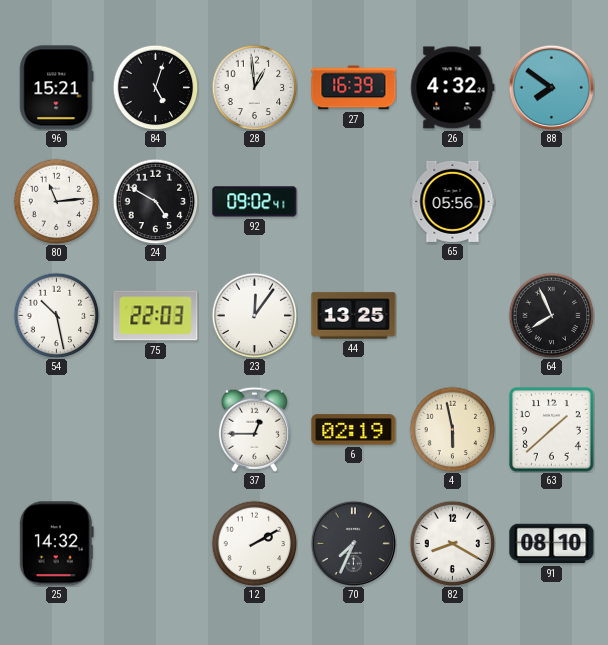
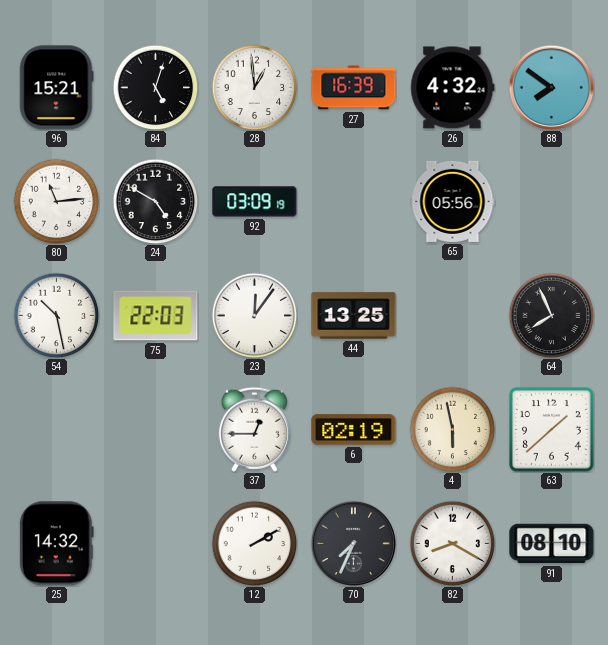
92: 09:02 -> 03:09
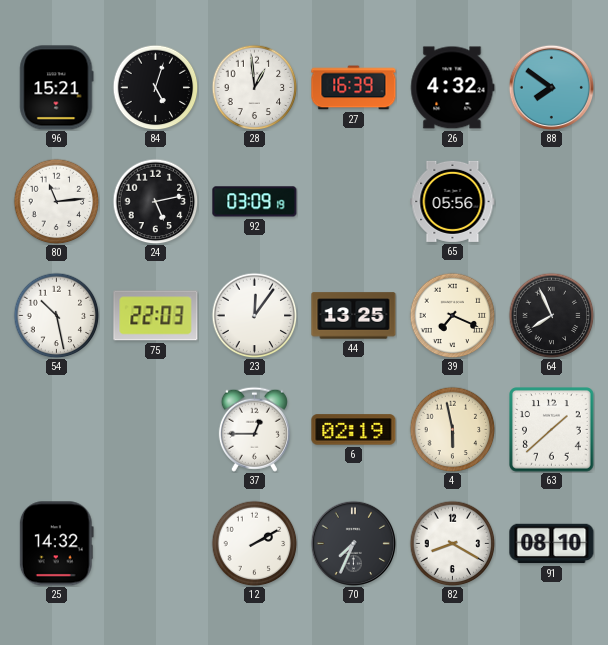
24: 4:50 -> 5:13
39: none -> 7:19
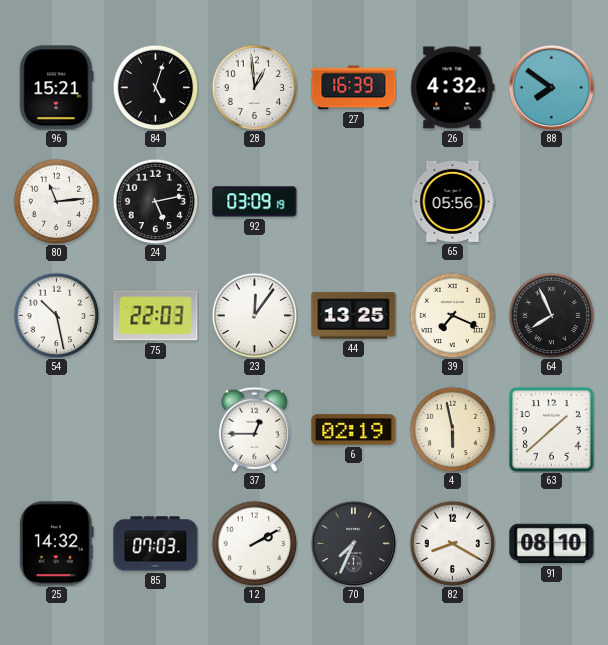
85: none -> 07:03
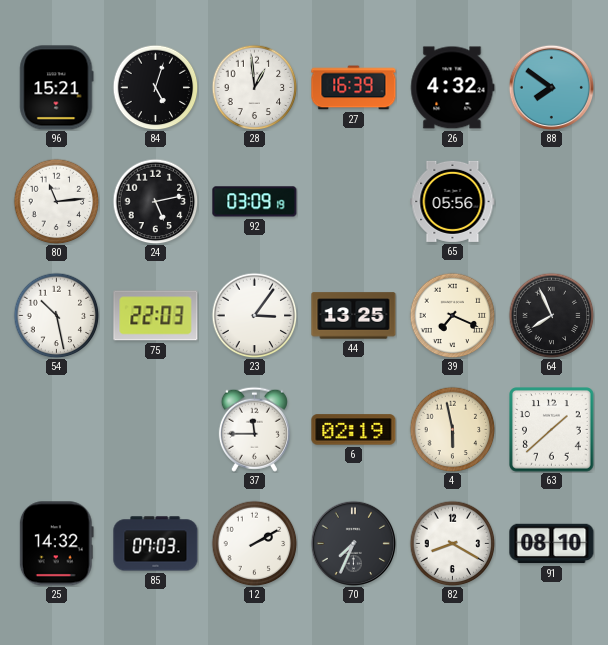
23: 12:06 -> 3:06
37: 12:45 -> 11:45
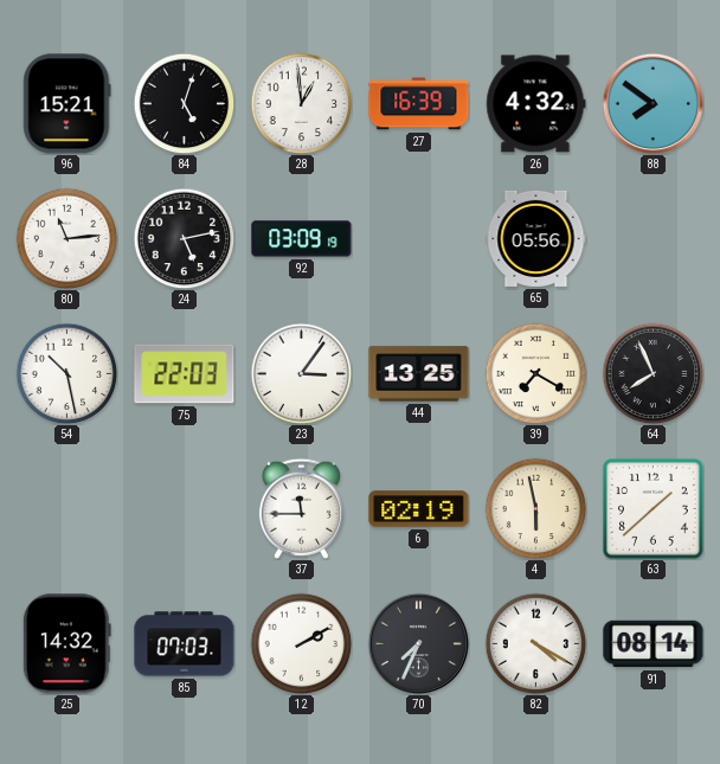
39: 7:19 -> 7:20
82: 8:20 -> 4:20
91: 08:10 -> 08:14
